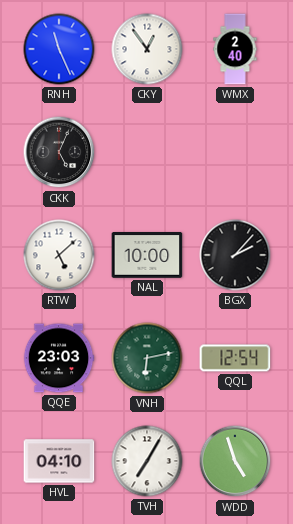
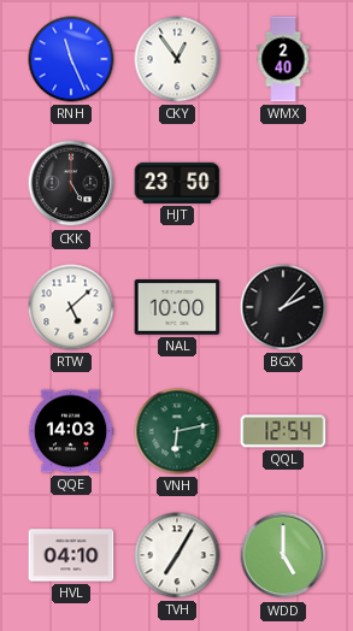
CKK: 5:04 -> 5:00
HJT: none -> 23:50
QQE: 23:03 -> 14:03
WDD: 4:57 -> 5:00
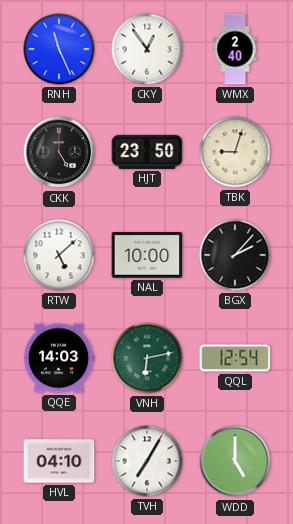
TBK: none -> 9:03
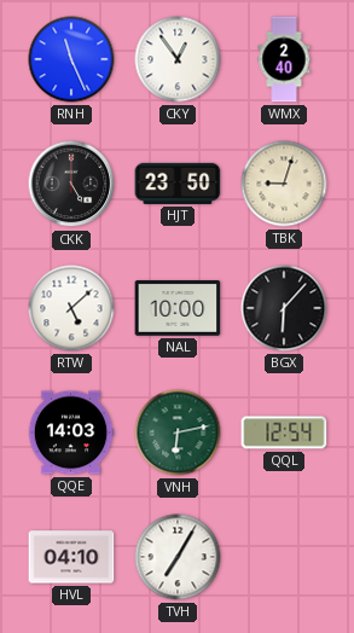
BGX: 2:07 -> 6:07
WDD: 5:00 -> none
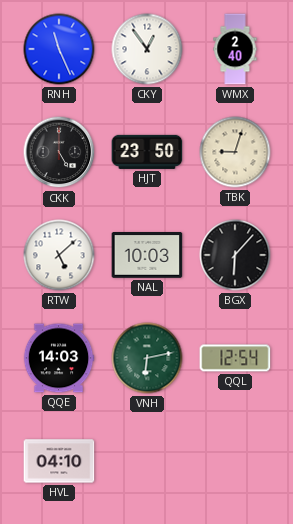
NAL: 10:00 -> 10:03
TVH: 7:05 -> none
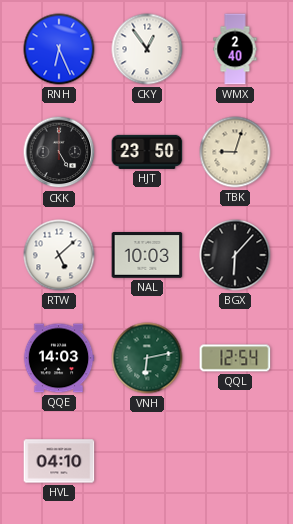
RNH: 11:26 -> 6:26
